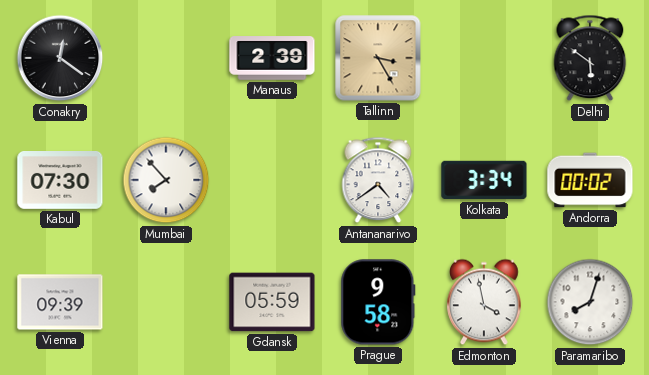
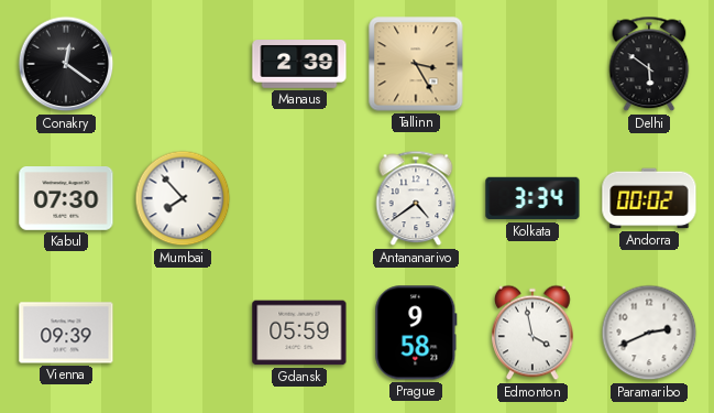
Paramaribo: 8:03 -> 2:41
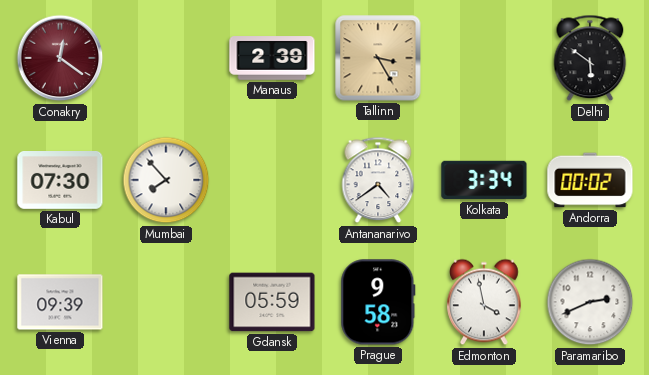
Conakry dial: black -> burgundy
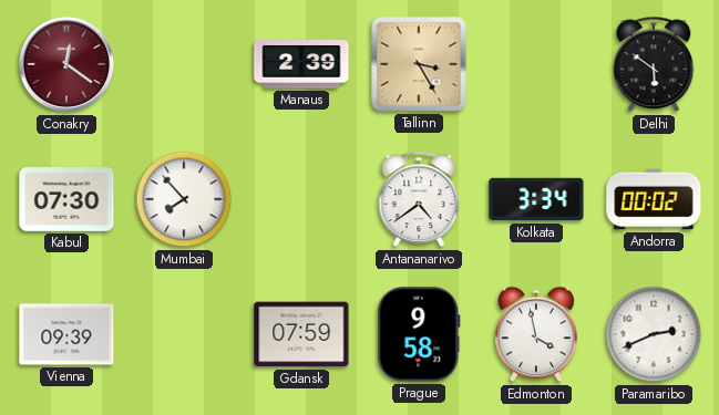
Gdansk: 05:59 -> 07:59
